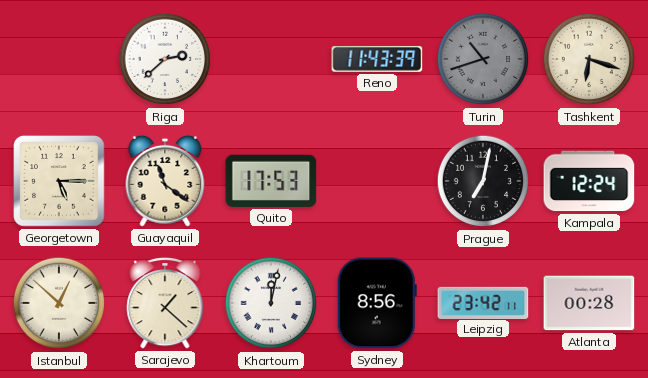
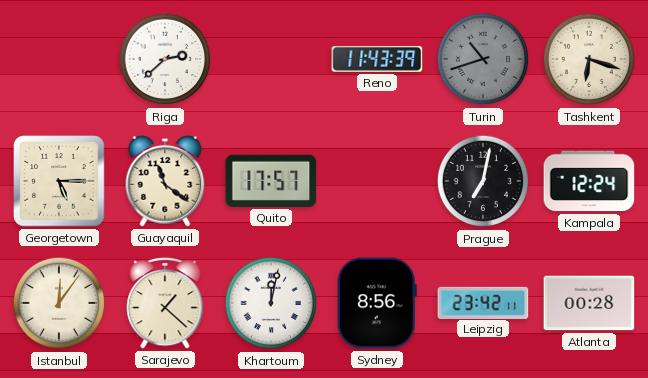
Quito: 17:53 -> 17:57
Istanbul: 12:52 -> 12:06
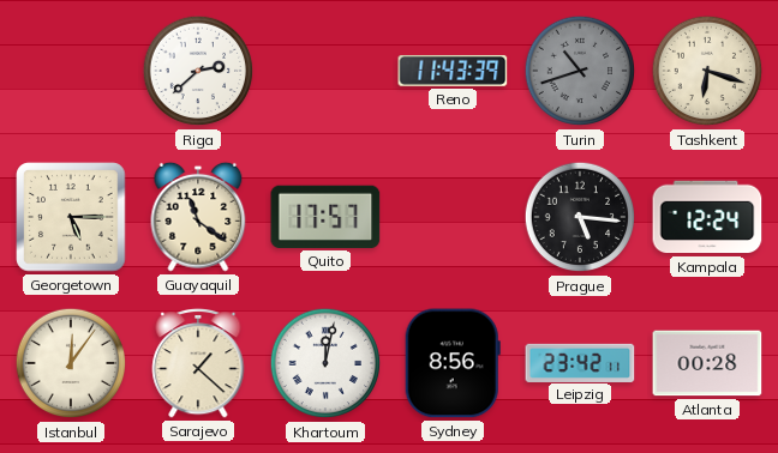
Prague: 7:02 -> 5:16
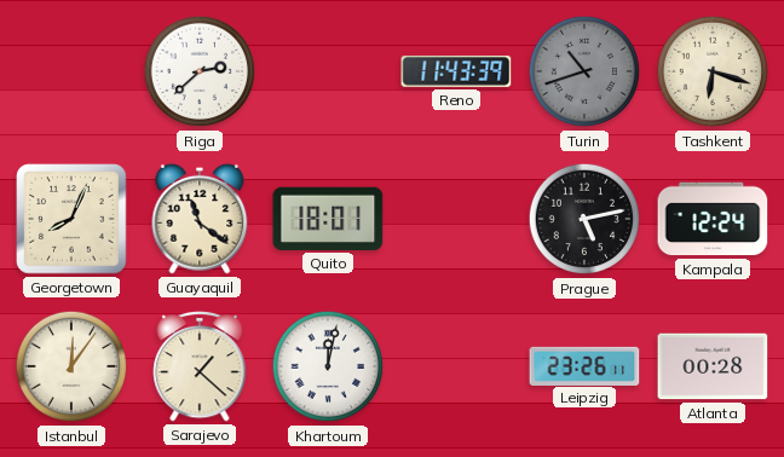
Georgetown: 5:15 -> 8:04
Quito: 17:57 -> 18:01
Prague: 5:16 -> 5:13
Sydney: 8:56 -> none
Leipzig: 23:42 -> 23:26
